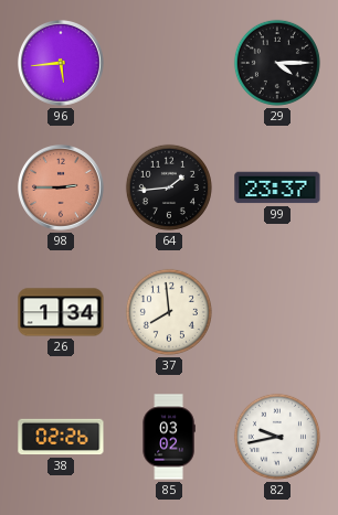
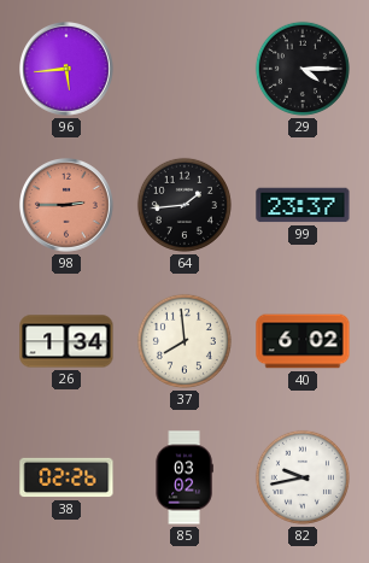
40: none -> 6:02
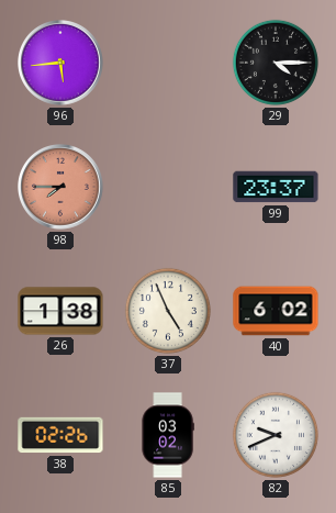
98: 2:45 -> 7:45
64: 1:44 -> none
26: 1:34 -> 1:38
37: 7:59 -> 4:56
82: 9:43 -> 9:41
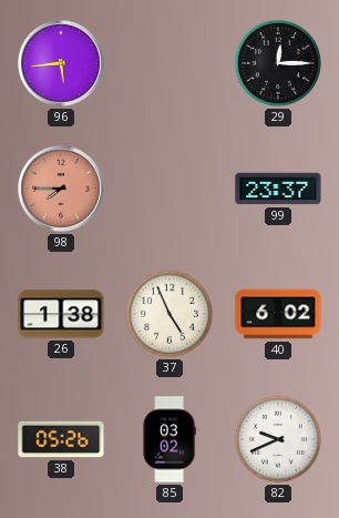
29: 4:15 -> 12:15
38: 02:26 -> 05:26
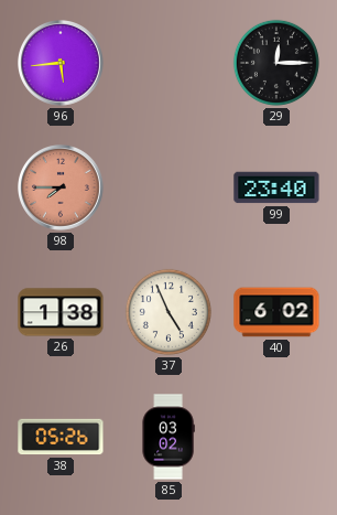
99: 23:37 -> 23:40
82: 9:41 -> none
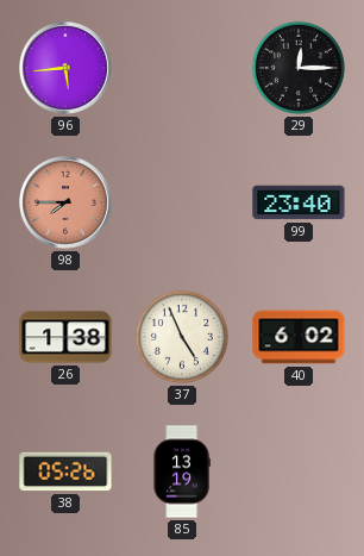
85: 03:02 -> 13:19
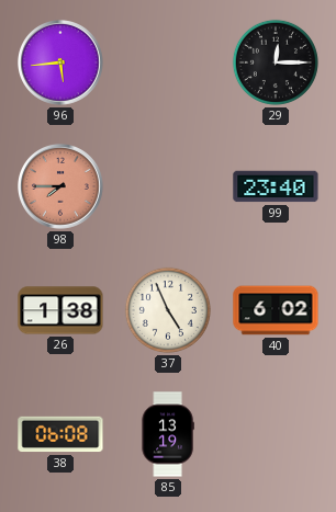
38: 05:26 -> 06:08
